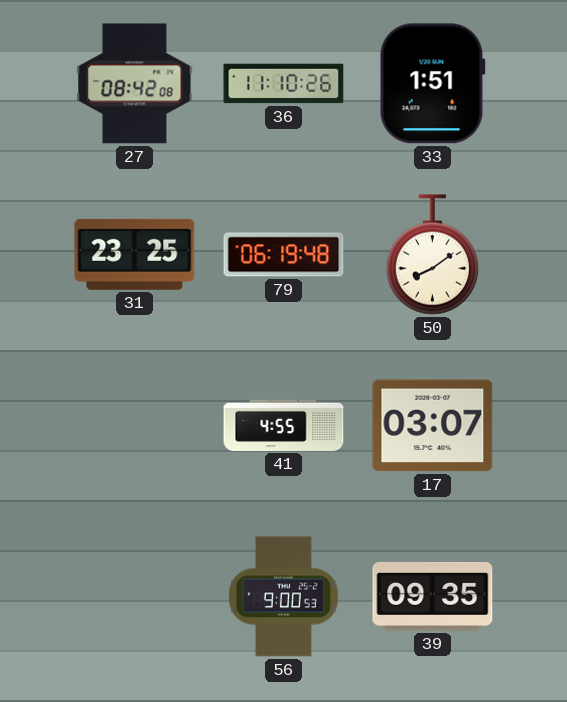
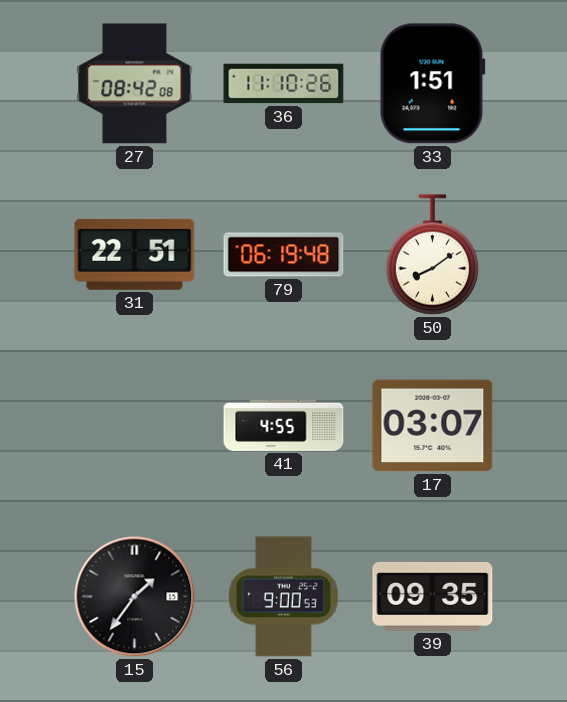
31: 23:25 -> 22:51
15: none -> 1:36
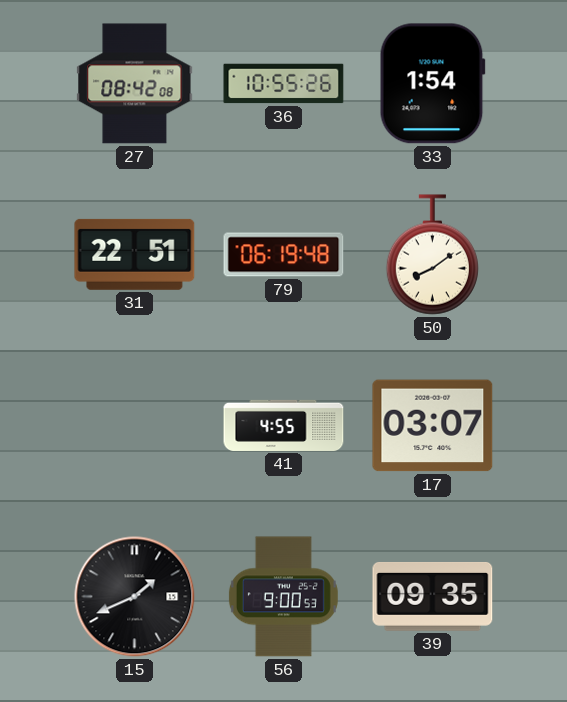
36: 11:10 -> 10:55
33: 1:51 -> 1:54
15: 1:36 -> 1:41
